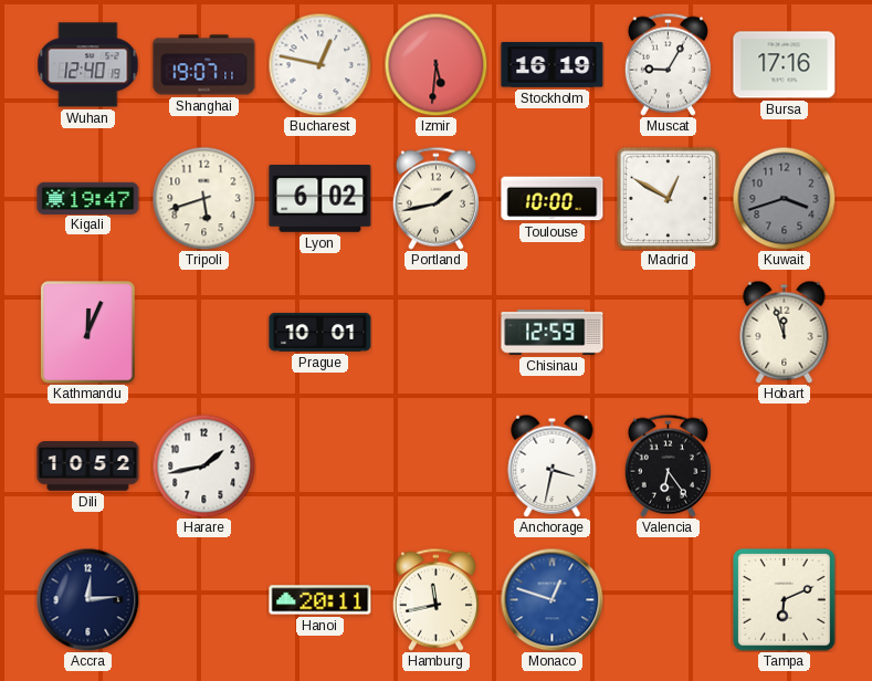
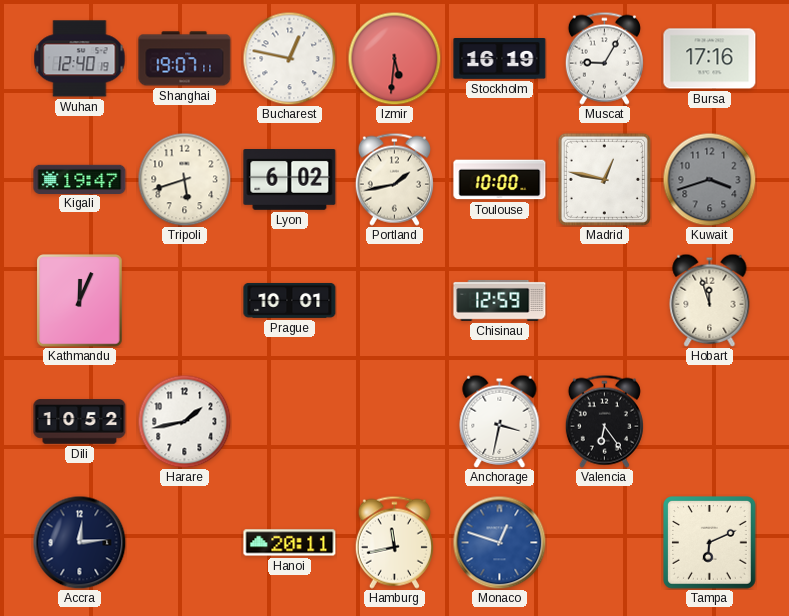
Madrid: 12:50 -> 12:47
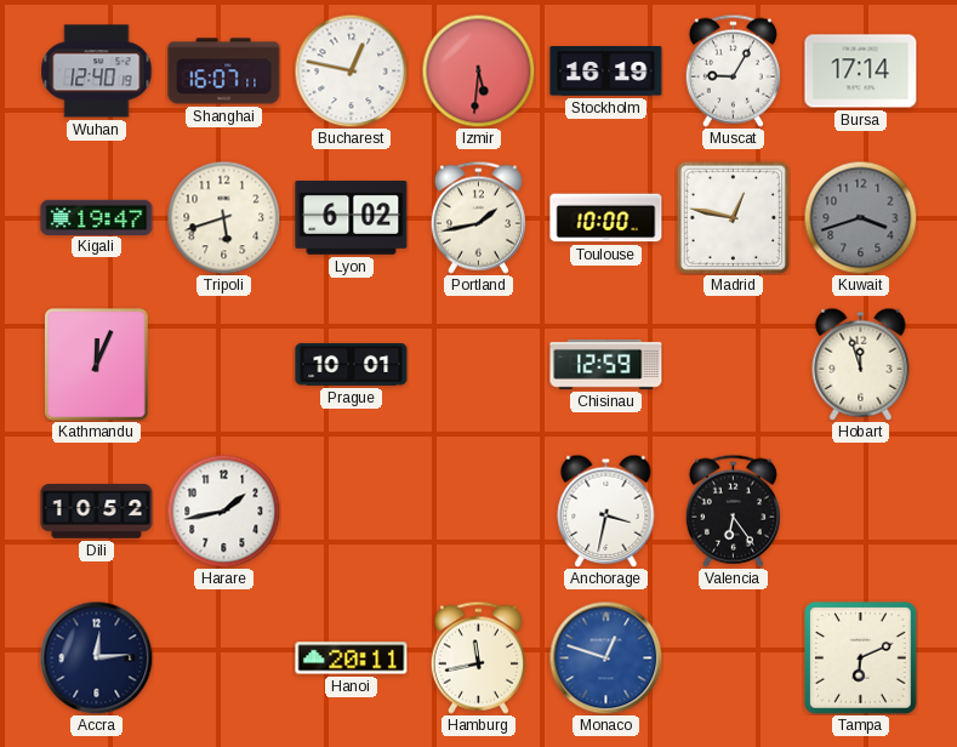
Shanghai: 19:07 -> 16:07
Bursa: 17:16 -> 17:14
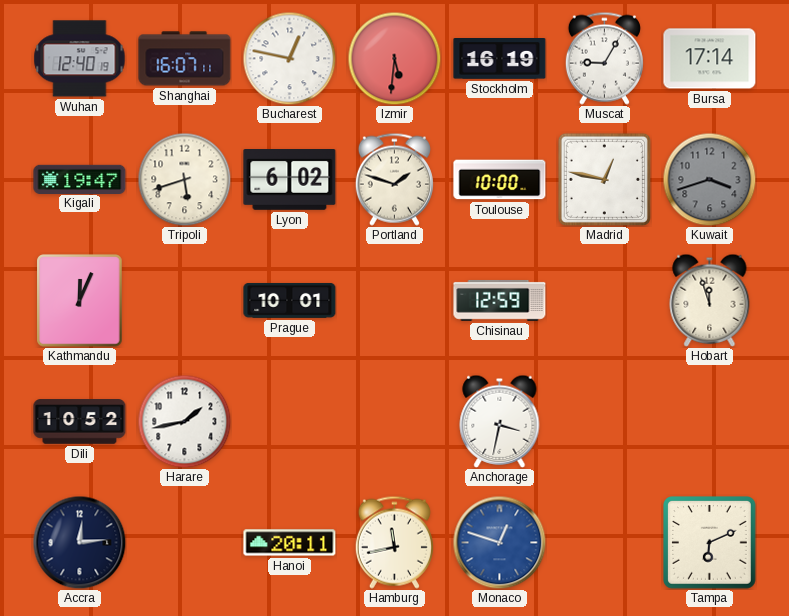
Portland: 1:43 -> 1:48
Valencia: 6:24 -> none
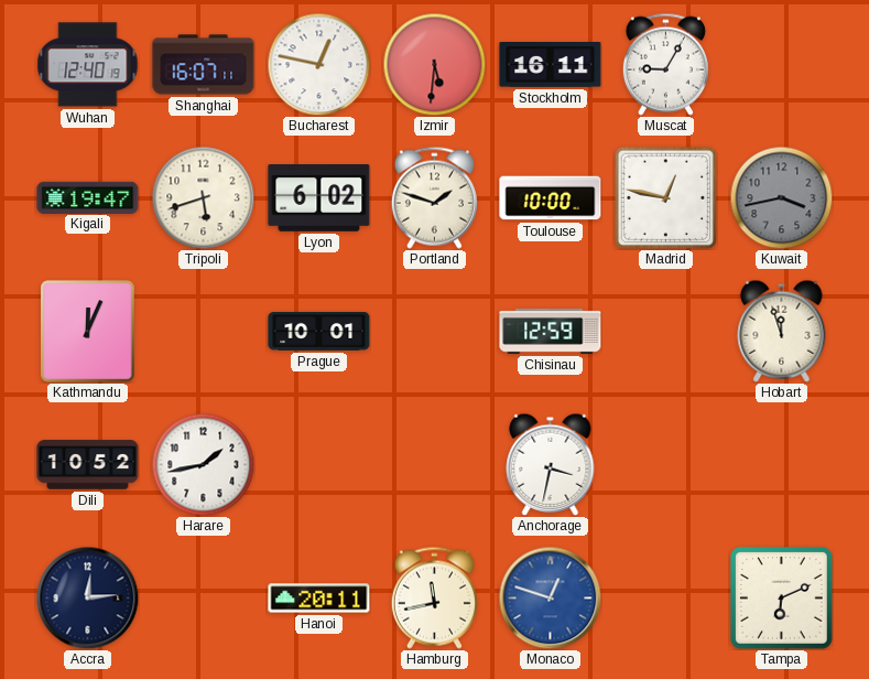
Stockholm: 16:19 -> 16:11
Bursa: 17:14 -> none
Kuwait: 3:42 -> 3:43
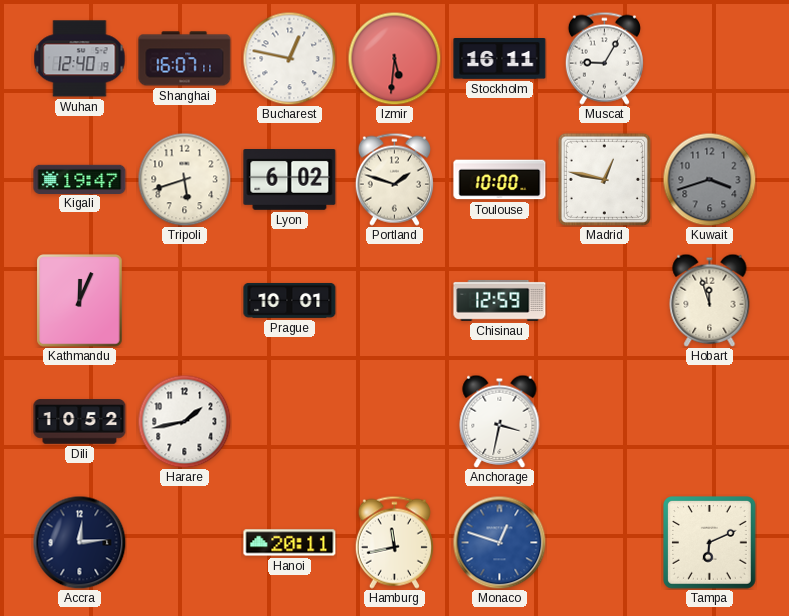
Kuwait: 3:43 -> 3:42
